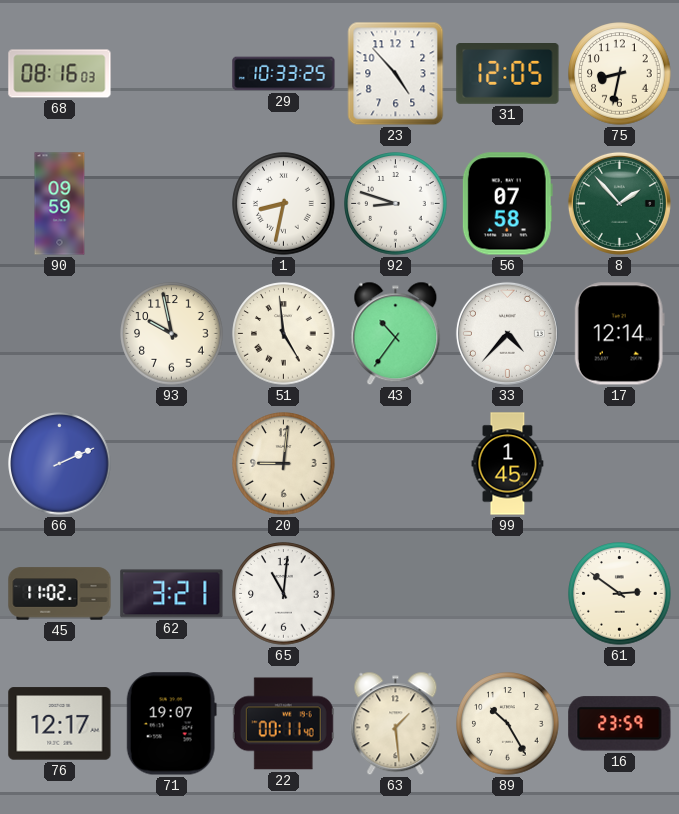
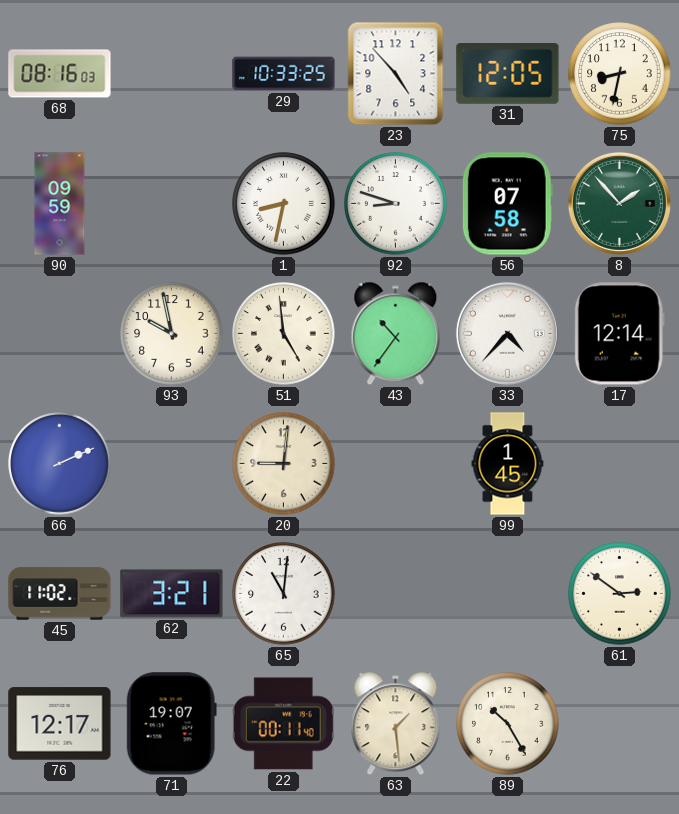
16: 23:59 -> none
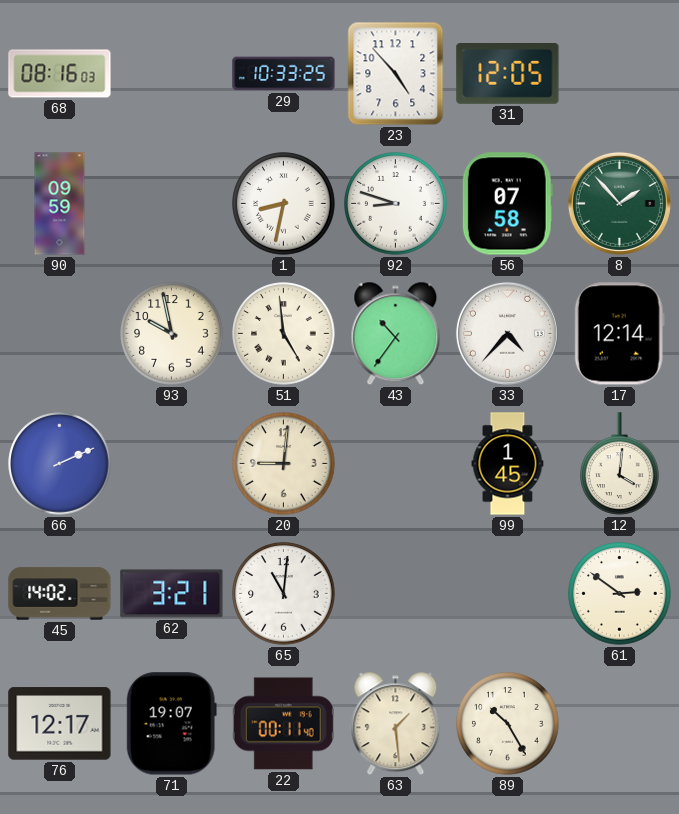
75: 8:32 -> none
12: none -> 4:01
45: 11:02 -> 14:02
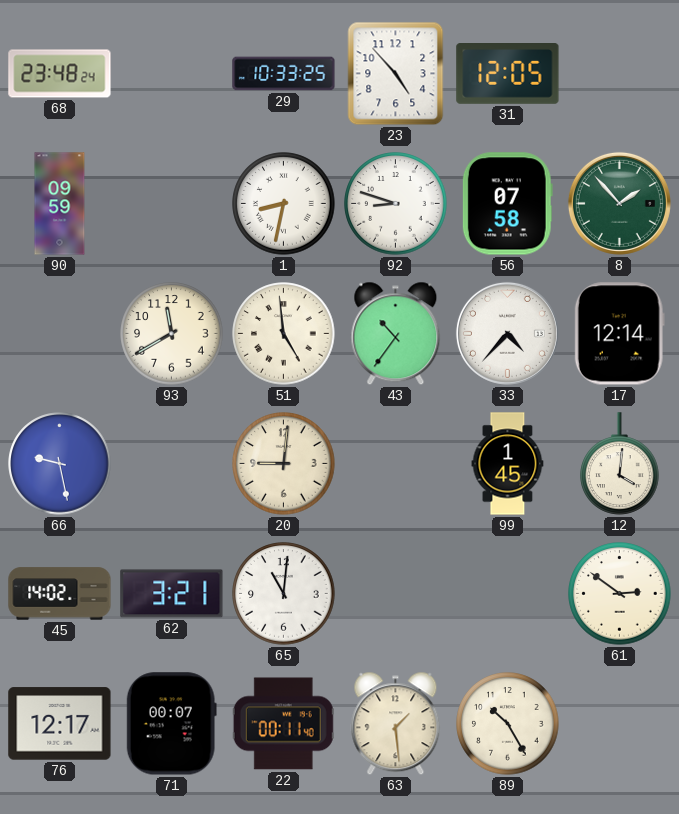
68: 08:16 -> 23:48
93: 9:58 -> 11:40
66: 2:11 -> 9:28
71: 19:07 -> 00:07
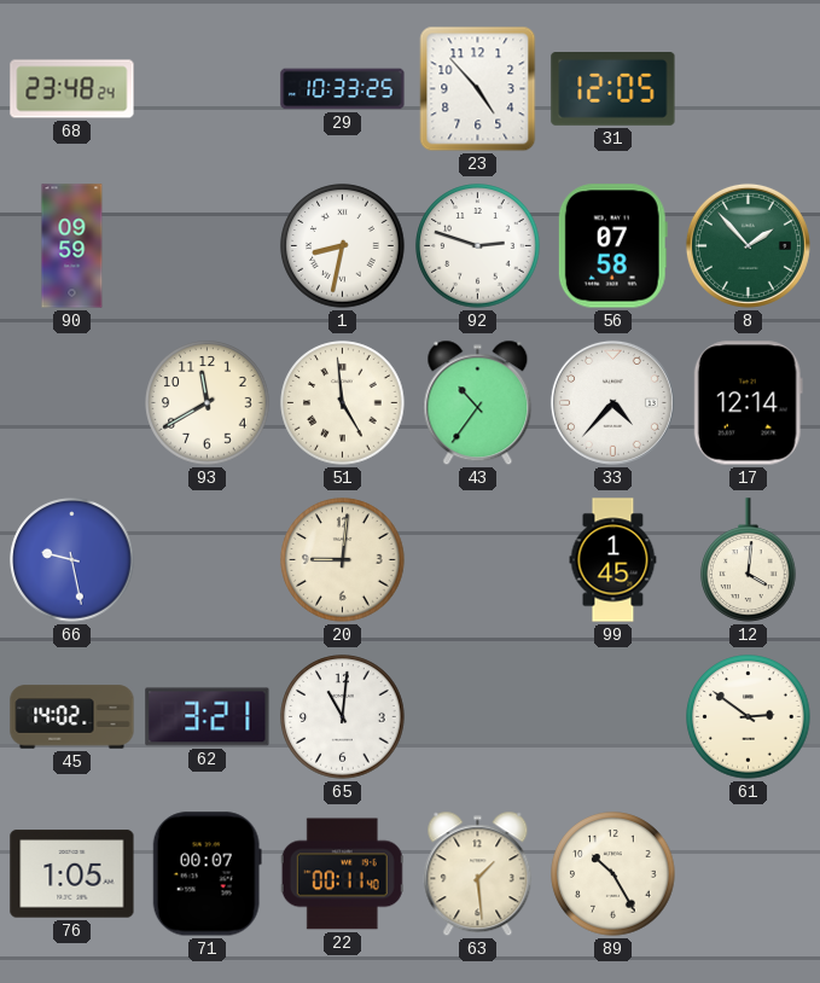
92: 8:48 -> 2:48
76: 12:17 -> 1:05
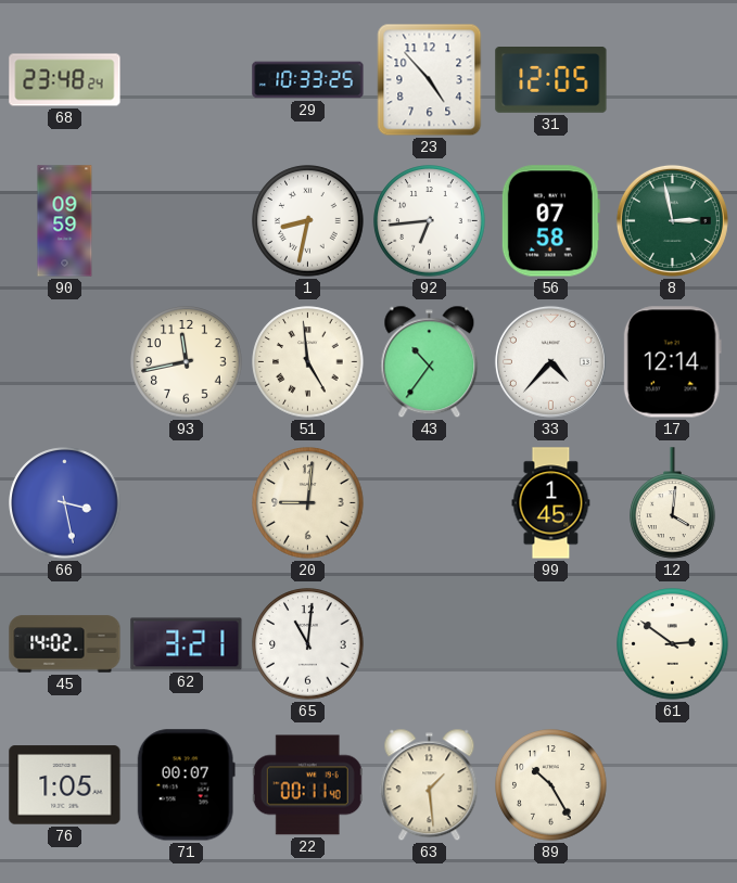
92: 2:48 -> 6:44
8: 1:53 -> 2:58
93: 11:40 -> 11:43
66: 9:28 -> 3:28
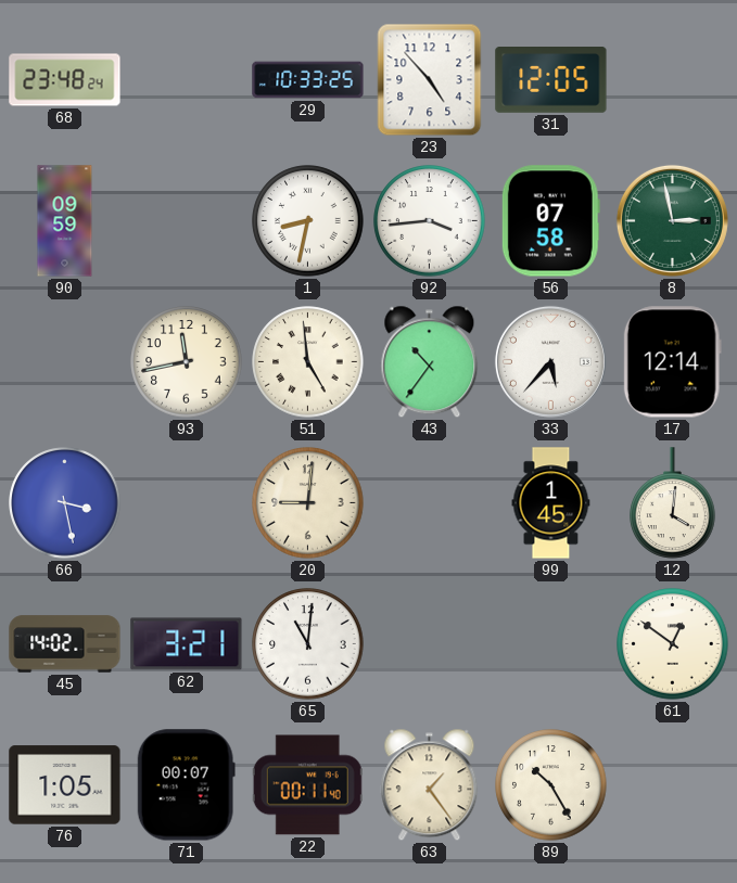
92: 6:44 -> 3:44
33: 4:37 -> 5:37
61: 2:51 -> 12:51
63: 1:29 -> 1:24
